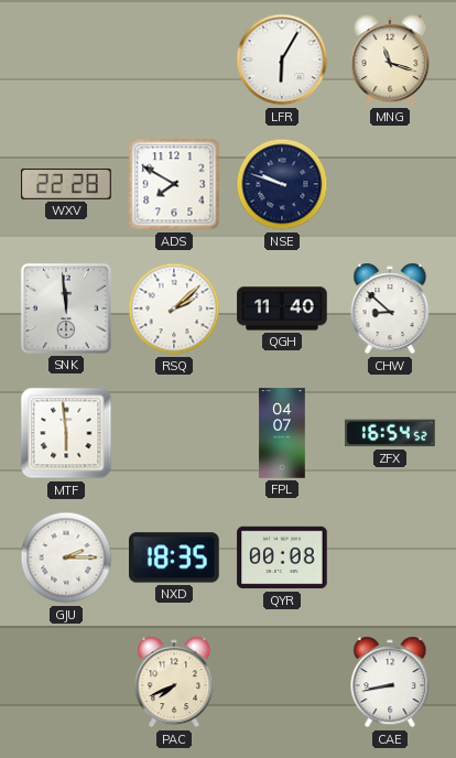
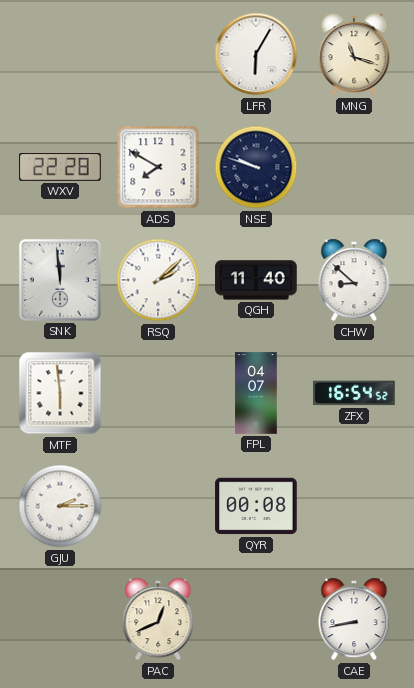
NXD: 18:35 -> none
PAC: 7:41 -> 12:41
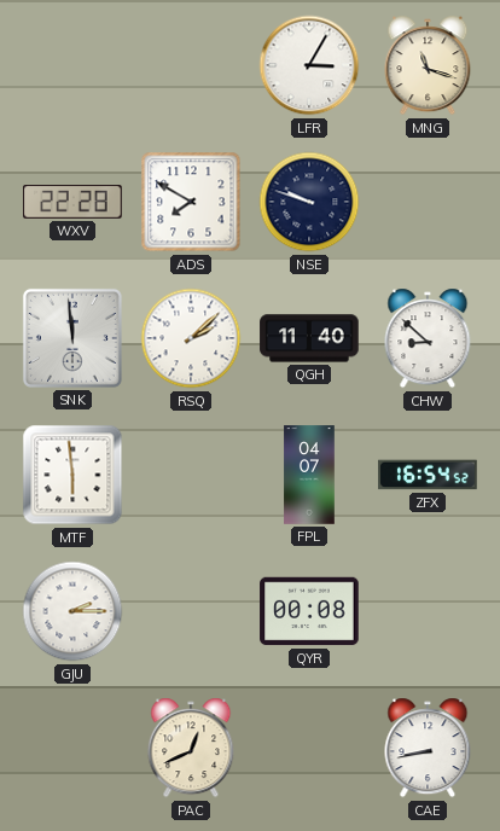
LFR: 6:05 -> 3:05
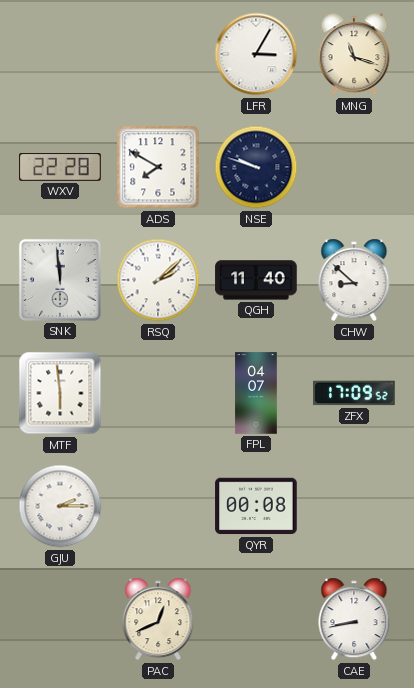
ZFX: 16:54 -> 17:09
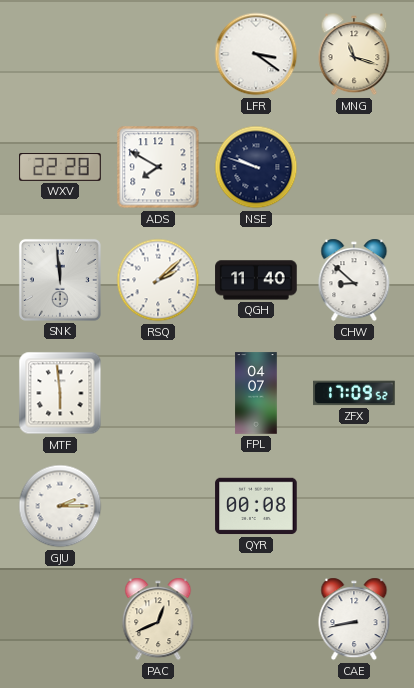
LFR: 3:05 -> 3:21
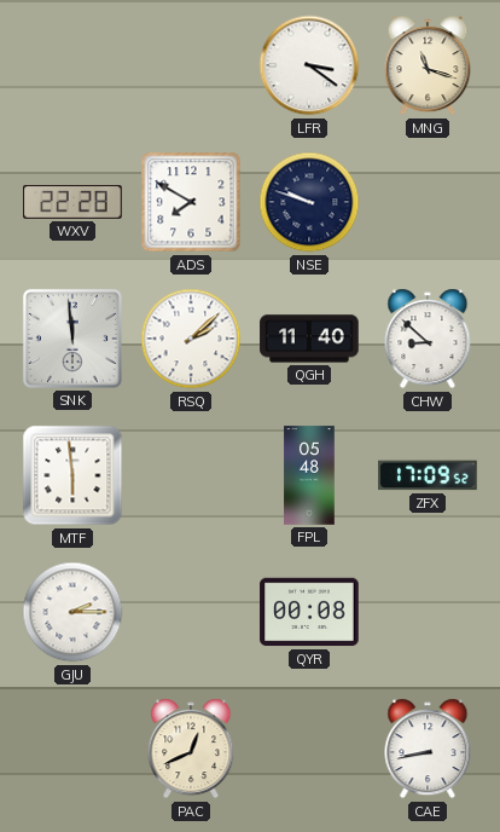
FPL: 04:07 -> 05:48
